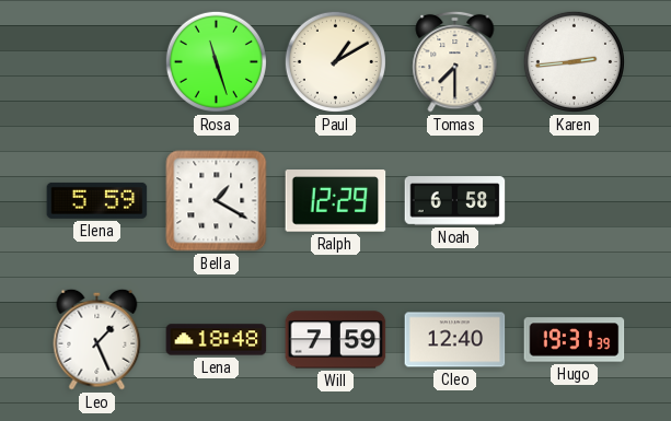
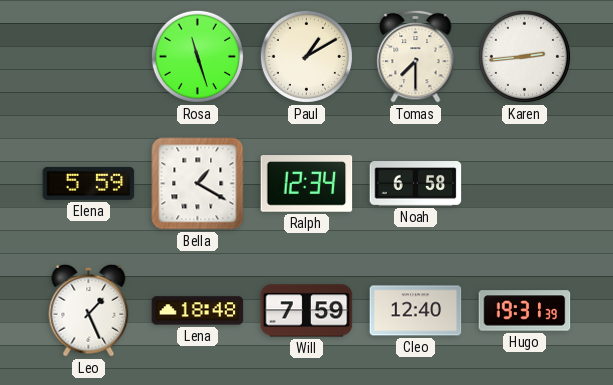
Ralph: 12:29 -> 12:34
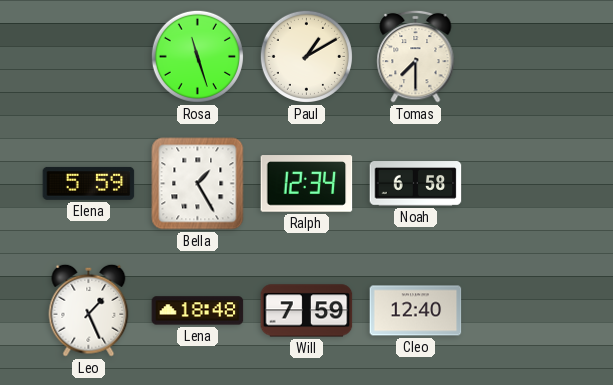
Karen: 2:44 -> none
Bella: 1:20 -> 1:25
Hugo: 19:31 -> none
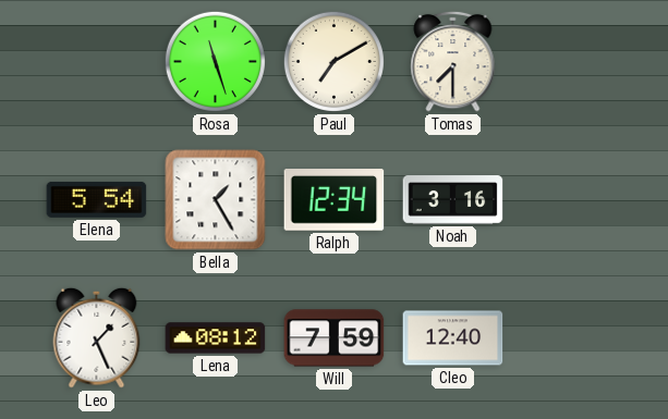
Paul: 1:10 -> 7:10
Elena: 5:59 -> 5:54
Noah: 6:58 -> 3:16
Lena: 18:48 -> 08:12
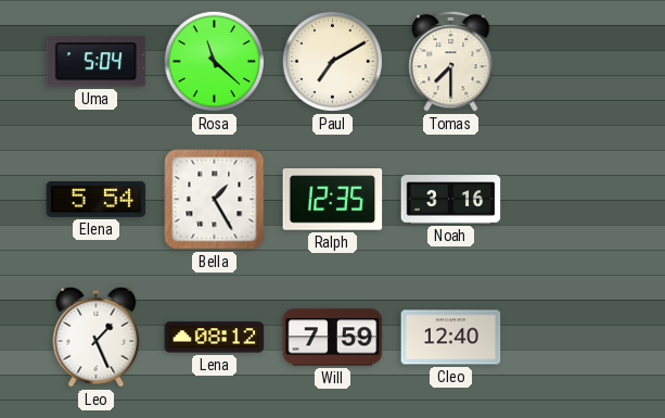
Uma: none -> 5:04
Rosa: 11:27 -> 11:22
Ralph: 12:34 -> 12:35
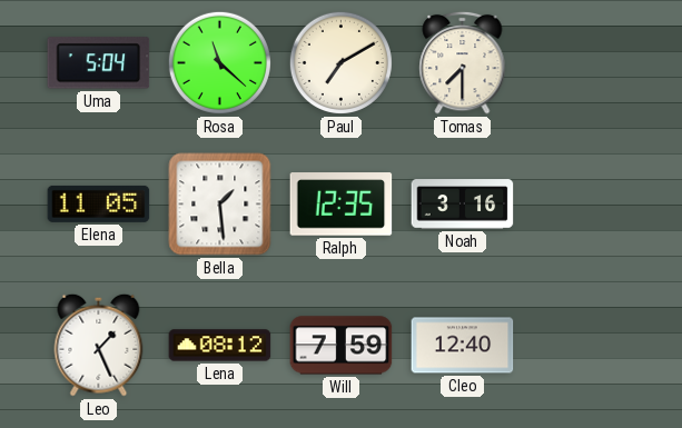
Elena: 5:54 -> 11:05
Bella: 1:25 -> 1:29
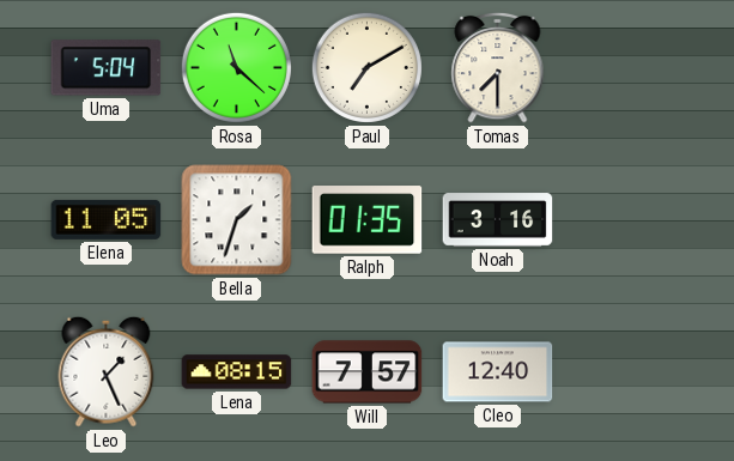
Bella: 1:29 -> 1:33
Ralph: 12:35 -> 01:35
Lena: 08:12 -> 08:15
Will: 7:59 -> 7:57
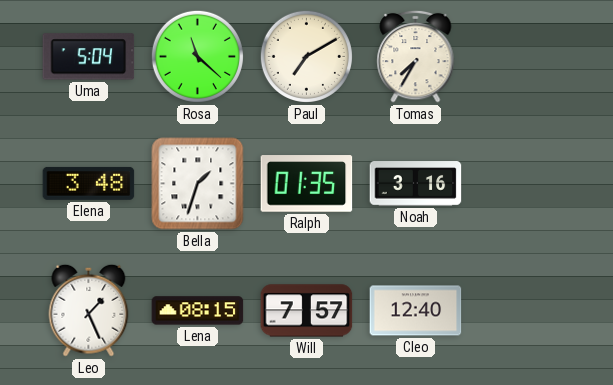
Tomas: 7:30 -> 7:35
Elena: 11:05 -> 3:48
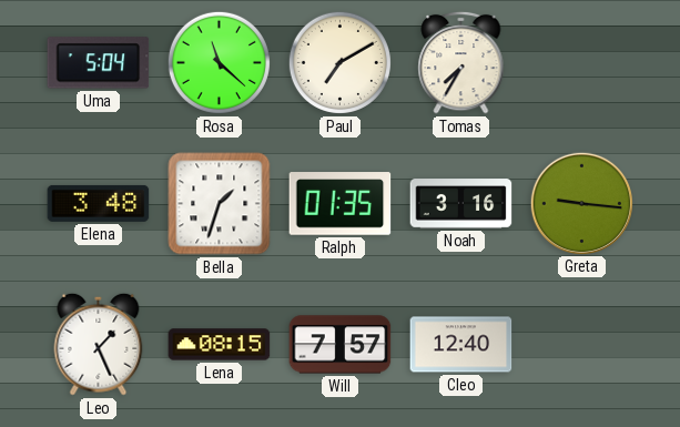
Greta: none -> 9:16
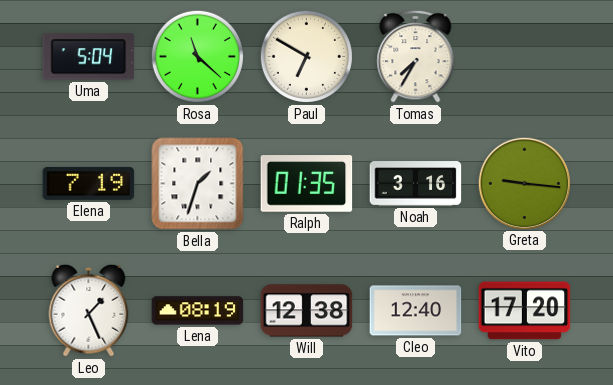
Paul: 7:10 -> 6:50
Elena: 3:48 -> 7:19
Lena: 08:15 -> 08:19
Will: 7:57 -> 12:38
Vito: none -> 17:20
